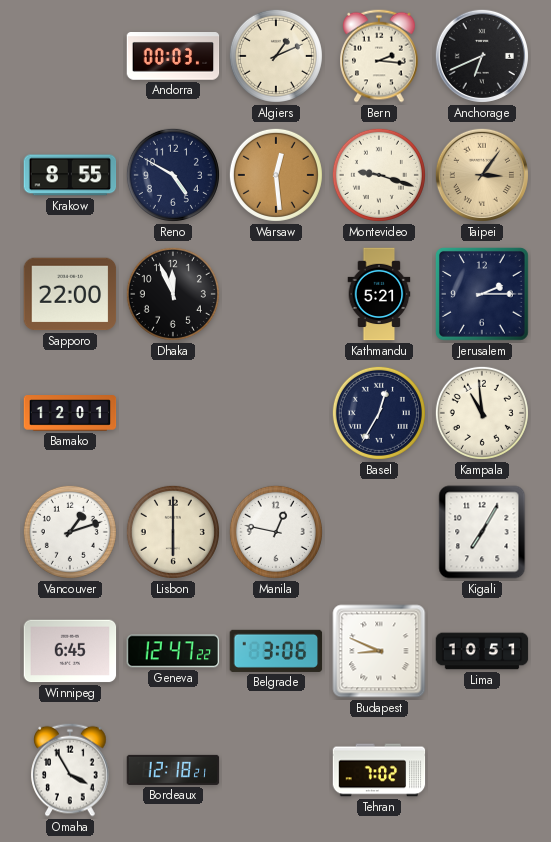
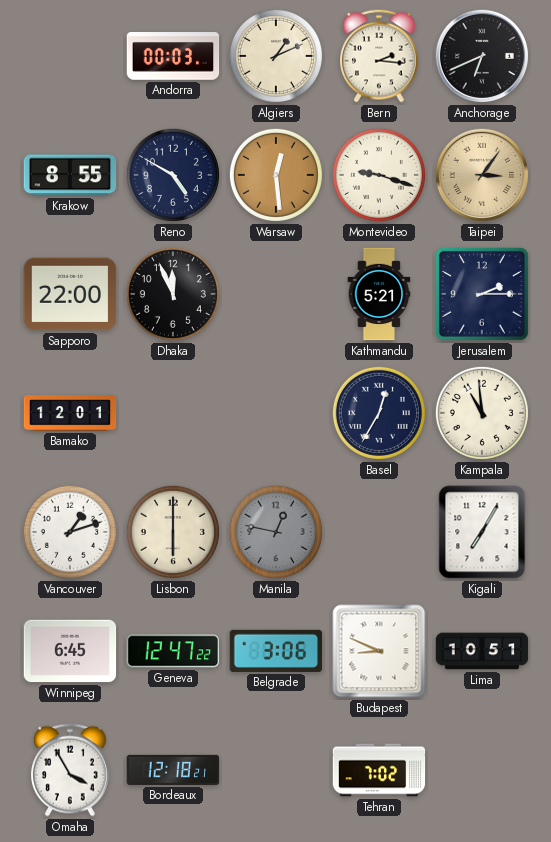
Manila dial: white -> grey
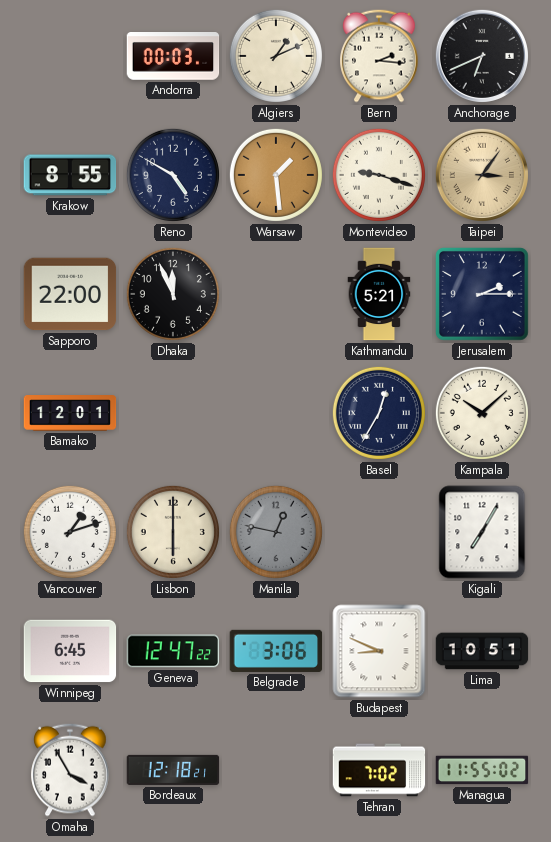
Warsaw: 12:29 -> 1:29
Kampala: 10:59 -> 10:08
Managua: none -> 11:55
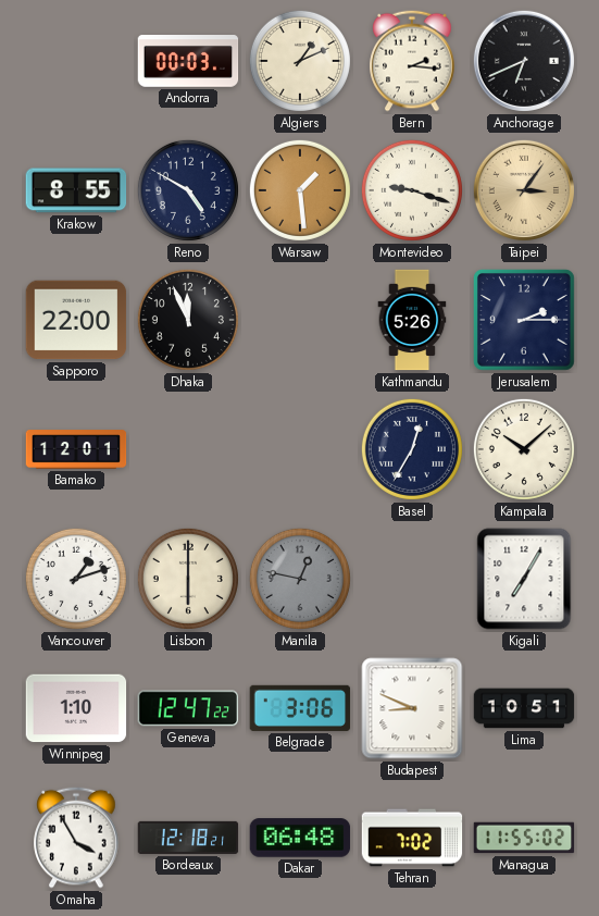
Kathmandu: 5:21 -> 5:26
Winnipeg: 6:45 -> 1:10
Dakar: none -> 06:48
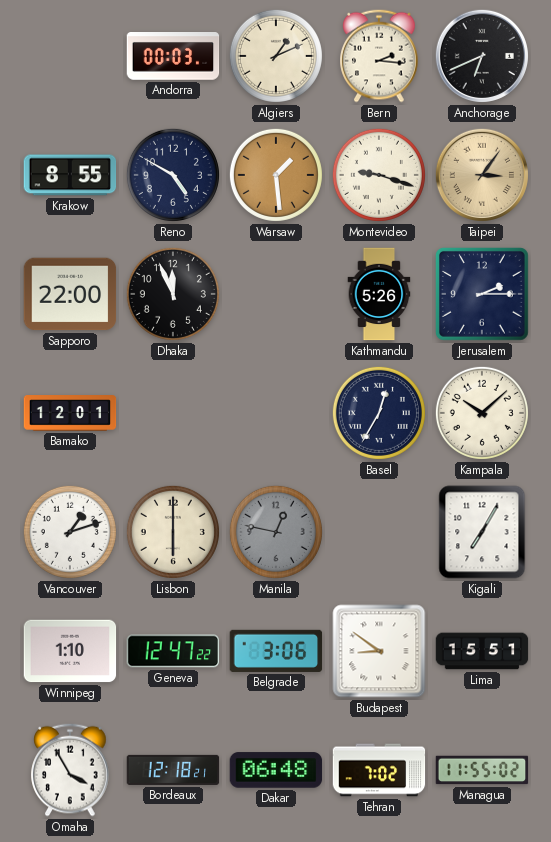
Budapest: 8:49 -> 8:51
Lima: 10:51 -> 15:51
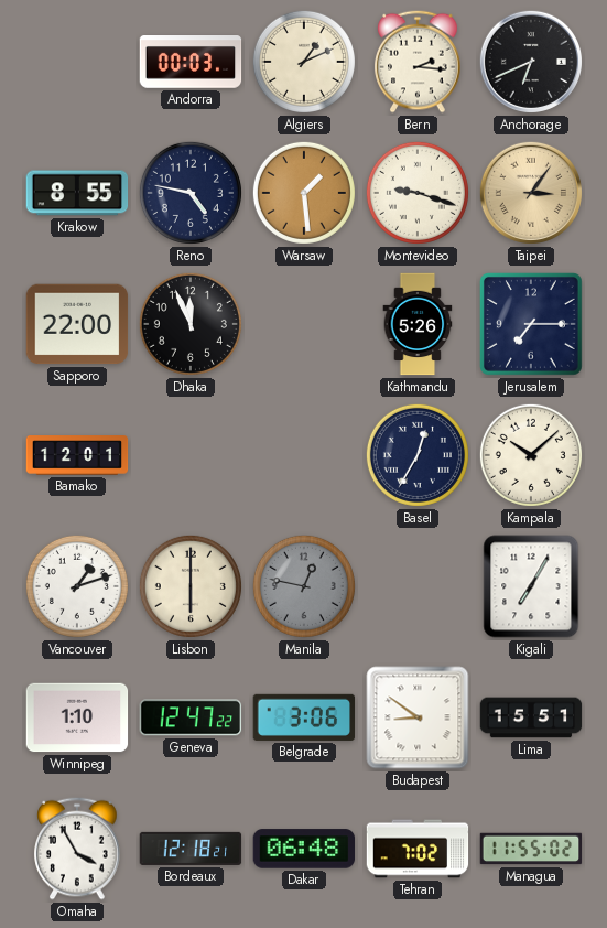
Reno: 4:50 -> 4:47
Jerusalem: 2:15 -> 7:15
